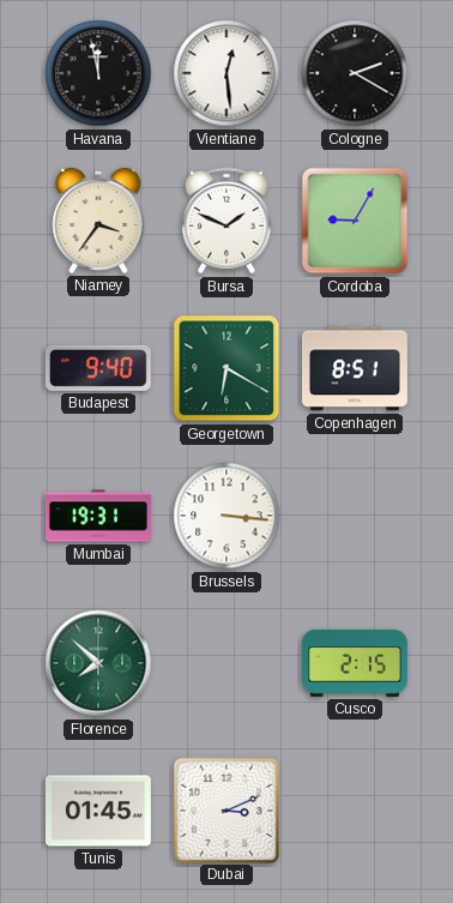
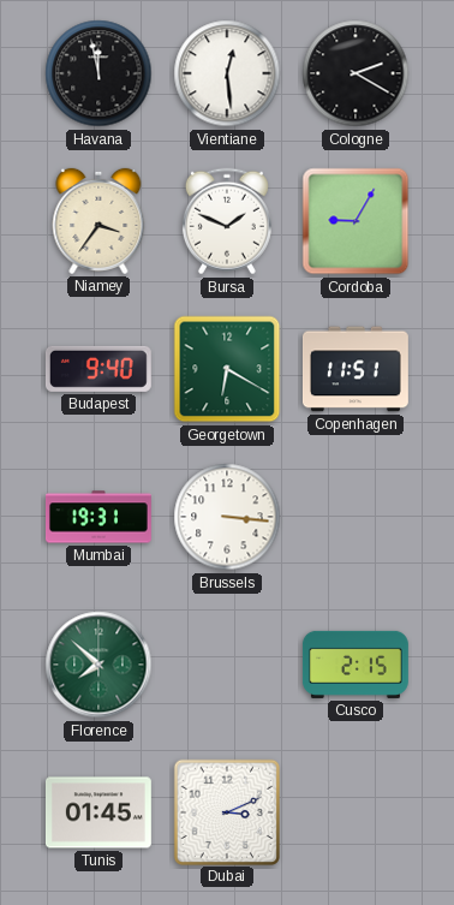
Copenhagen: 8:51 -> 11:51
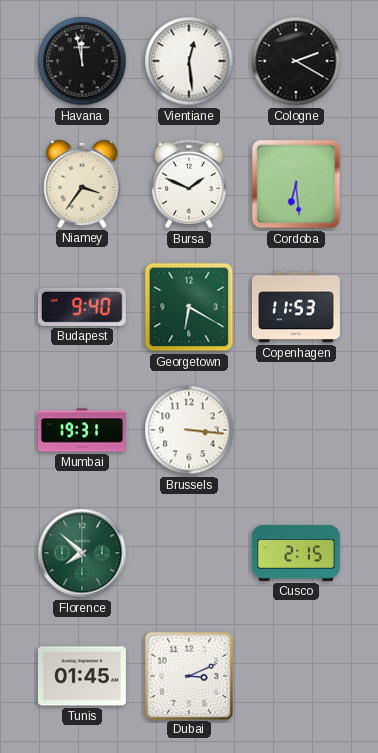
Cordoba: 9:05 -> 6:29
Copenhagen: 11:51 -> 11:53
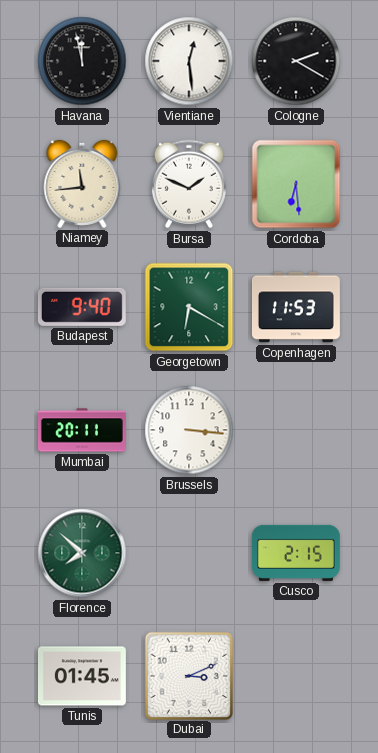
Niamey: 3:36 -> 11:44
Mumbai: 19:31 -> 20:11
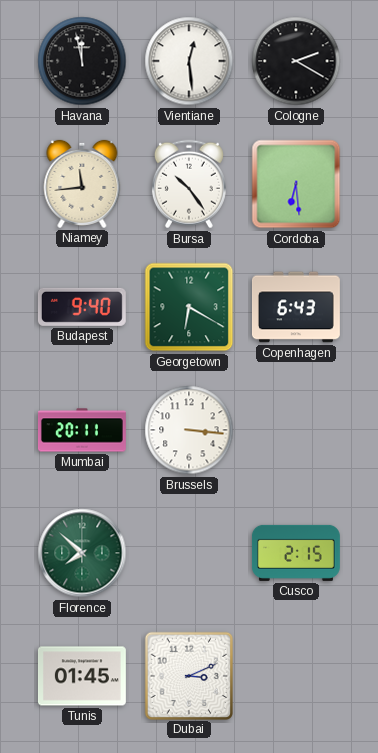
Bursa: 1:49 -> 10:24
Copenhagen: 11:53 -> 6:43
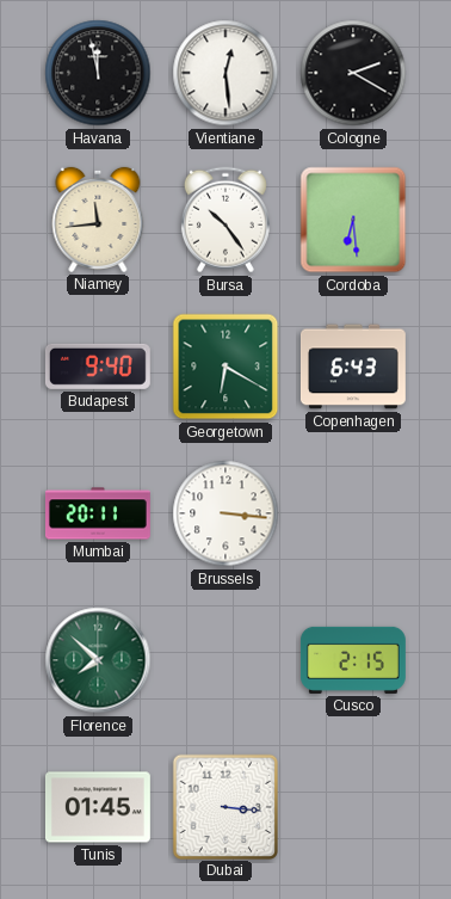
Dubai: 3:11 -> 3:16
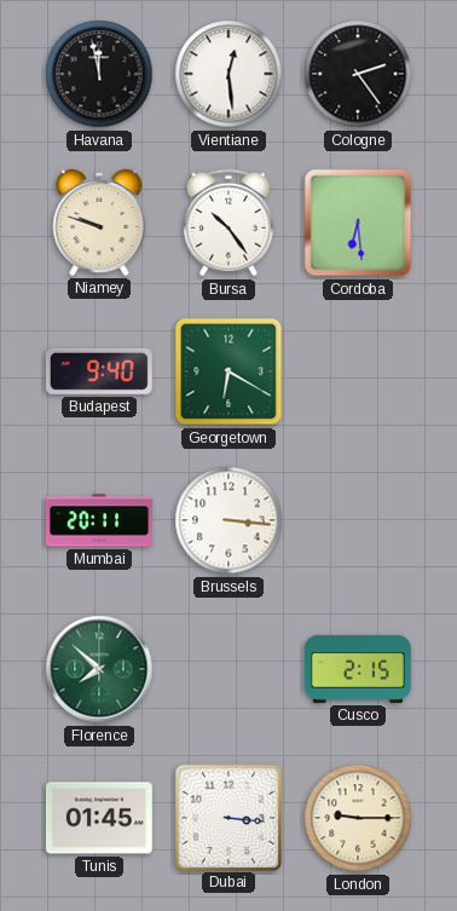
Cologne: 2:20 -> 2:24
Niamey: 11:44 -> 9:48
Copenhagen: 6:43 -> none
London: none -> 9:15
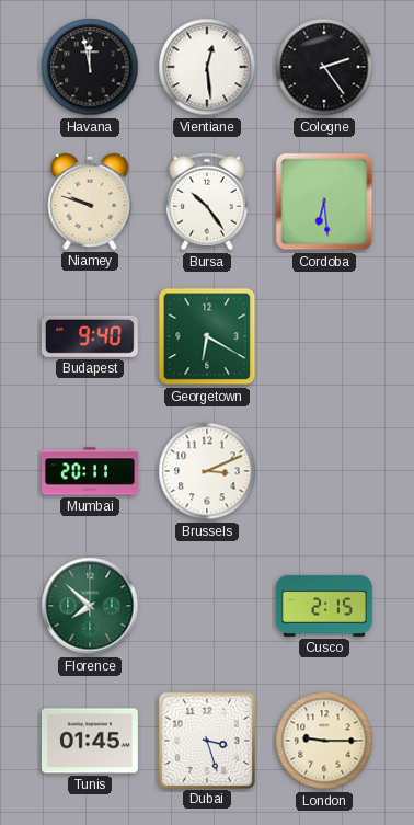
Brussels: 3:16 -> 3:11
Dubai: 3:16 -> 3:27
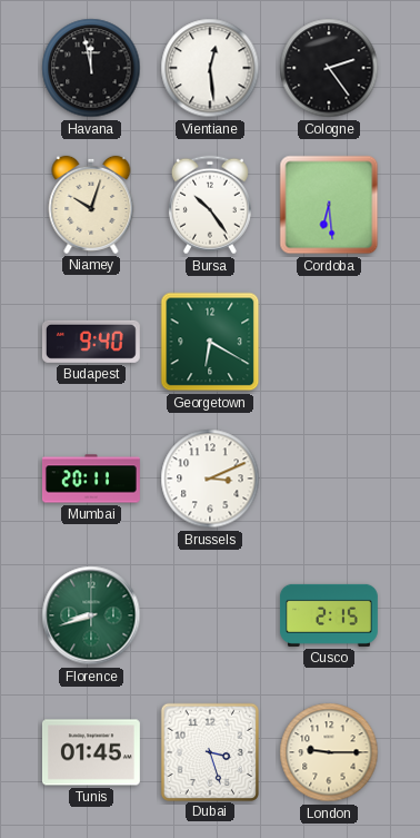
Niamey: 9:48 -> 10:03
Florence: 7:52 -> 8:42
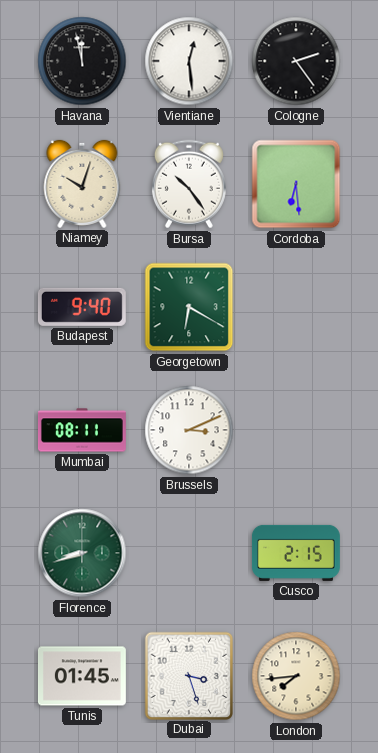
Mumbai: 20:11 -> 08:11
London: 9:15 -> 7:44
